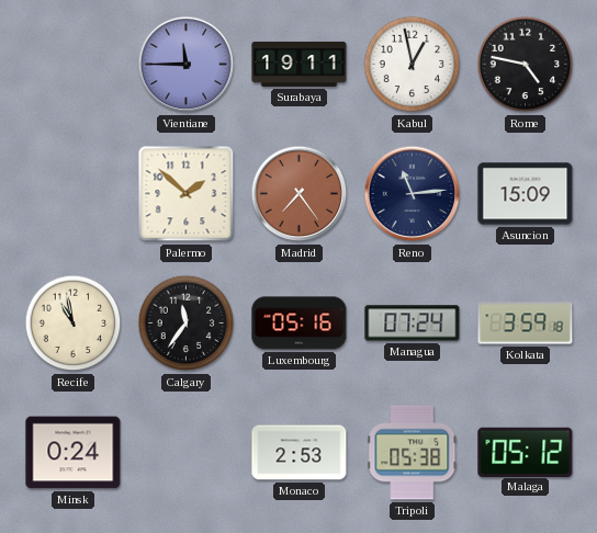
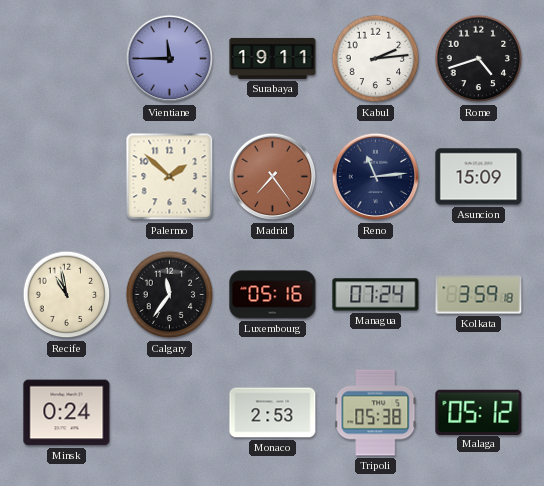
Kabul: 12:58 -> 2:14
Rome: 4:47 -> 4:42
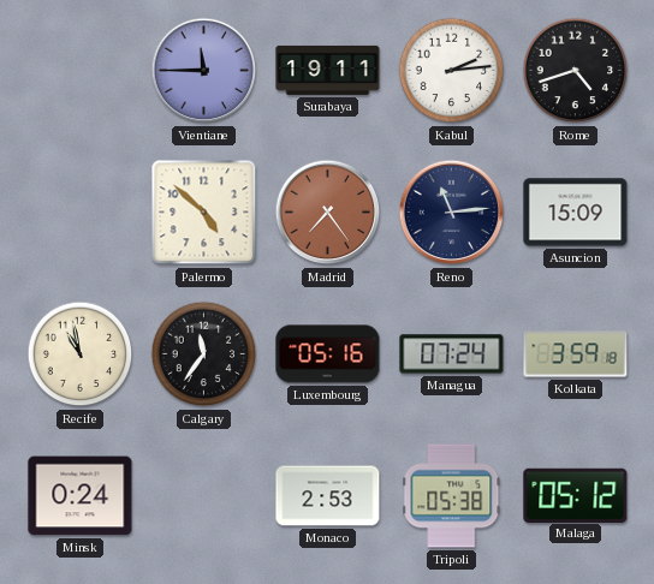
Palermo: 1:52 -> 4:52
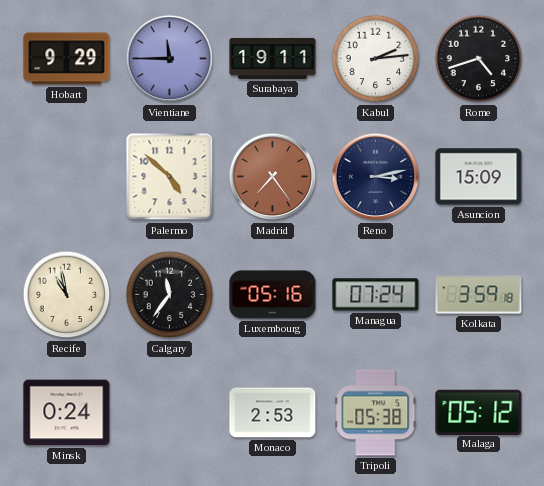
Hobart: none -> 9:29
Reno: 11:14 -> 3:13
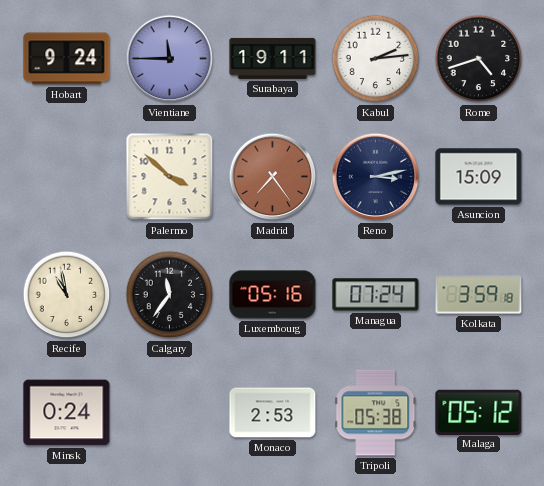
Hobart: 9:29 -> 9:24
Palermo: 4:52 -> 3:52
